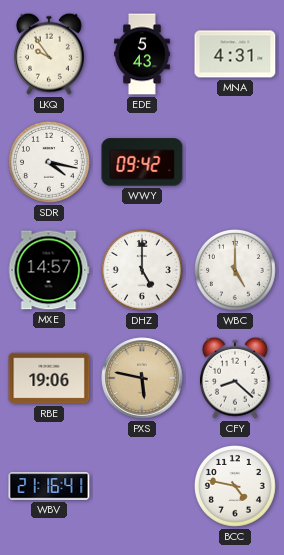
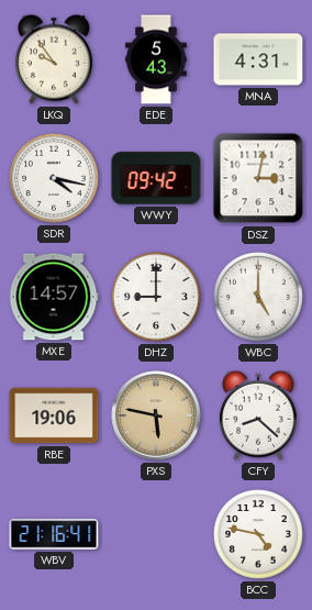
DSZ: none -> 3:02
DHZ: 5:00 -> 9:00
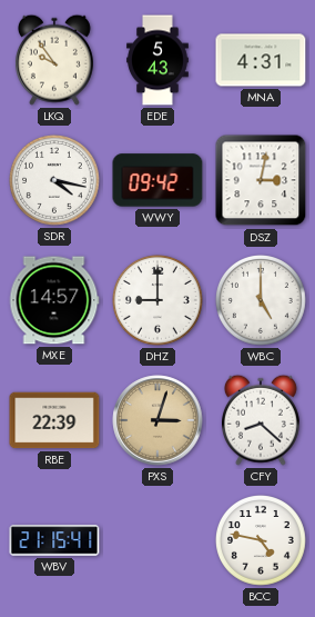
RBE: 19:06 -> 22:39
PXS: 5:47 -> 3:03
WBV: 21:16 -> 21:15
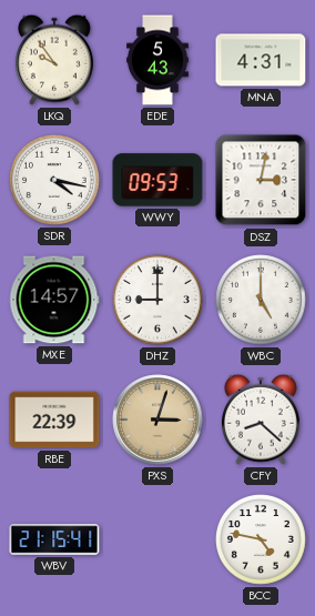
WWY: 09:42 -> 09:53
